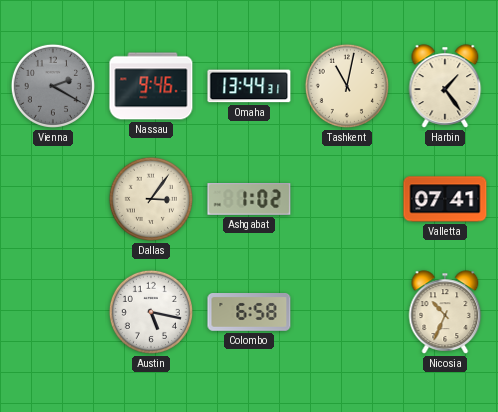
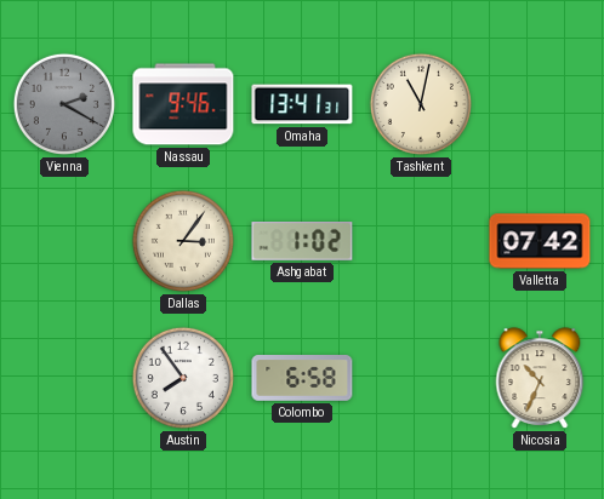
Omaha: 13:44 -> 13:41
Harbin: 1:24 -> none
Valletta: 07:41 -> 07:42
Austin: 5:17 -> 7:54
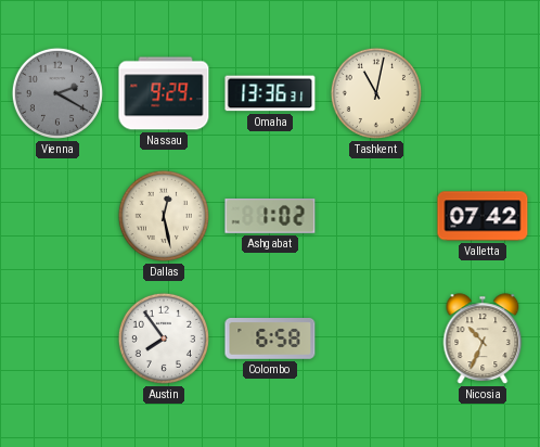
Nassau: 9:46 -> 9:29
Omaha: 13:41 -> 13:36
Dallas: 3:06 -> 12:28
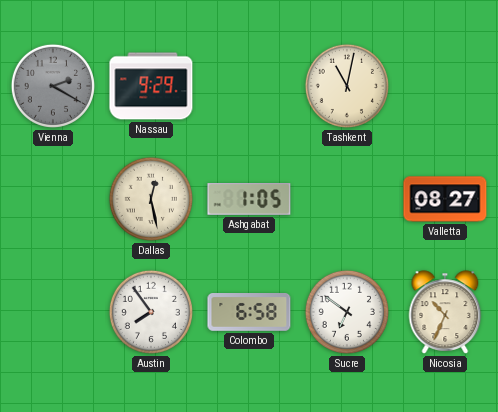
Omaha: 13:36 -> none
Ashgabat: 1:02 -> 1:05
Valletta: 07:42 -> 08:27
Sucre: none -> 6:51
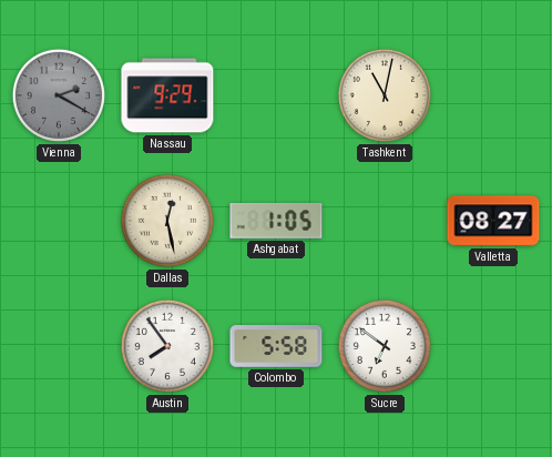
Colombo: 6:58 -> 5:58
Nicosia: 10:34 -> none
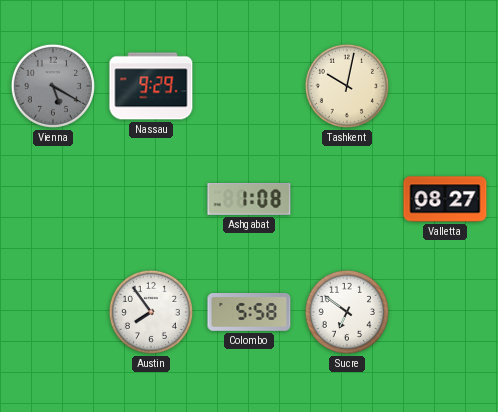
Vienna: 2:20 -> 5:20
Tashkent: 11:02 -> 10:02
Dallas: 12:28 -> none
Ashgabat: 1:05 -> 1:08
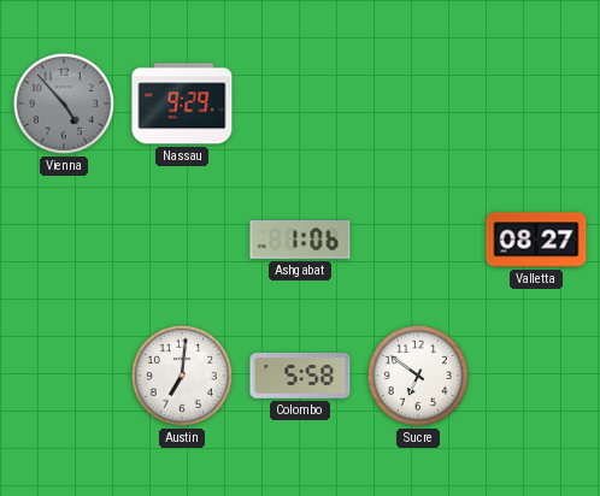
Vienna: 5:20 -> 4:53
Tashkent: 10:02 -> none
Ashgabat: 1:08 -> 1:06
Austin: 7:54 -> 7:01
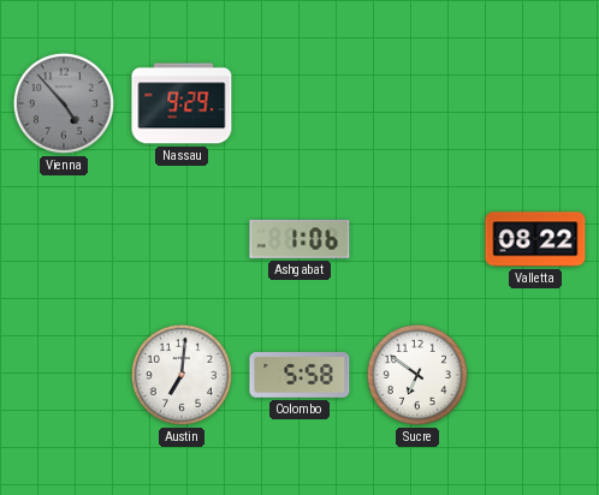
Valletta: 08:27 -> 08:22
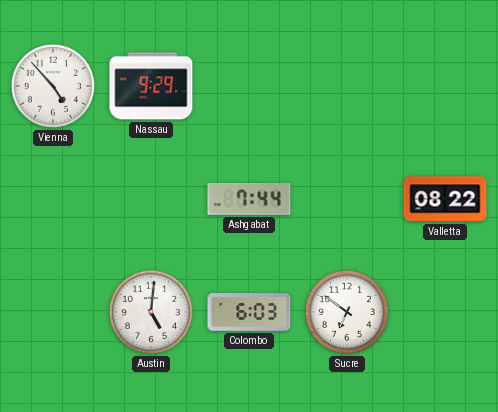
Vienna dial: grey -> white
Ashgabat: 1:06 -> 7:44
Austin: 7:01 -> 5:01
Colombo: 5:58 -> 6:03
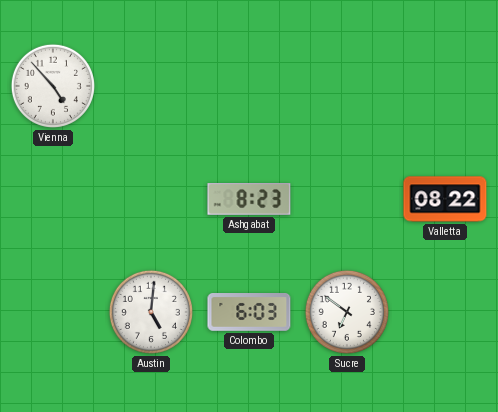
Nassau: 9:29 -> none
Ashgabat: 7:44 -> 8:23
